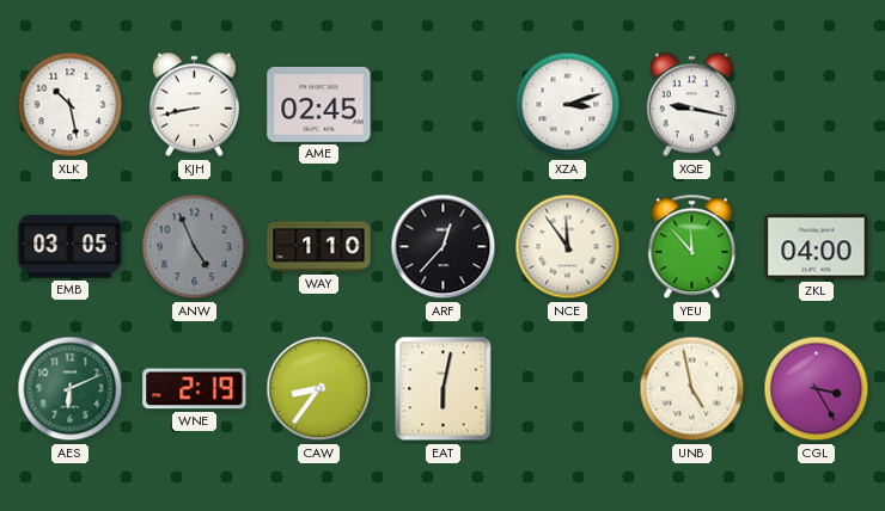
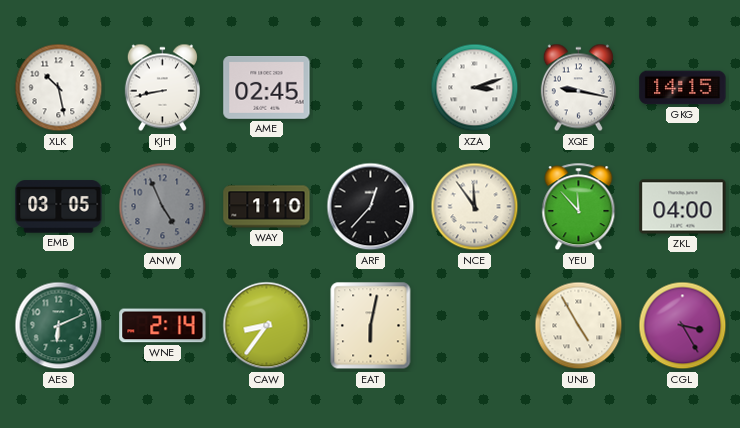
GKG: none -> 14:15
WNE: 2:19 -> 2:14
UNB: 4:58 -> 4:55
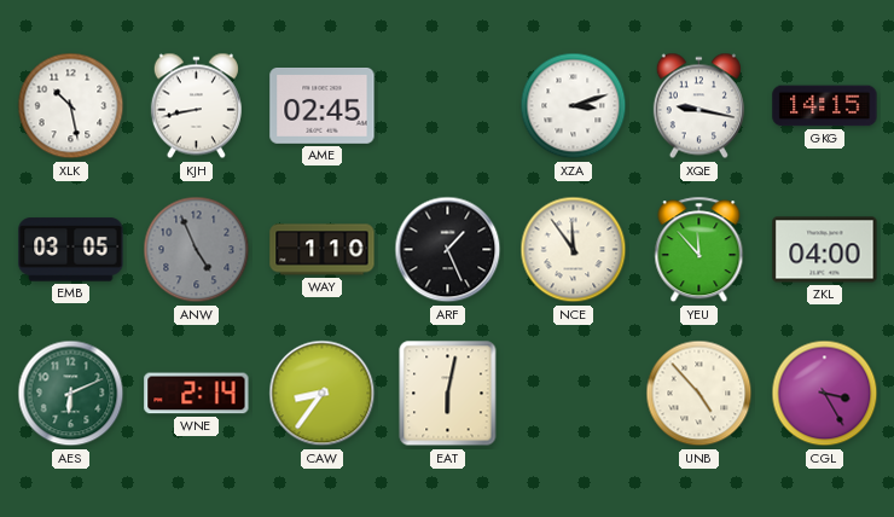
ARF: 12:37 -> 1:26
UNB: 4:55 -> 4:53
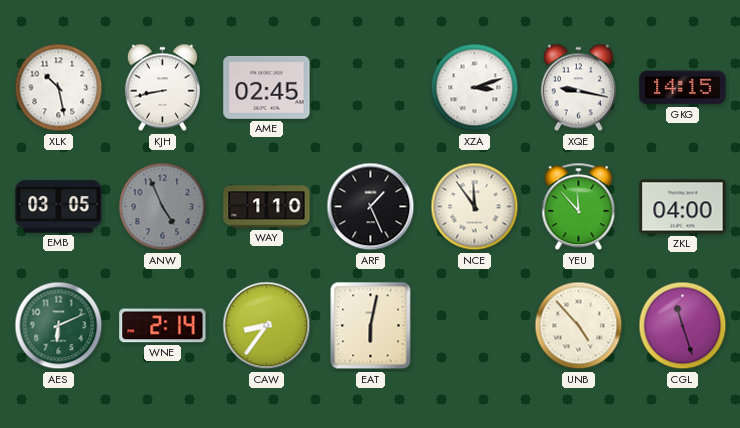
CGL: 3:25 -> 11:27
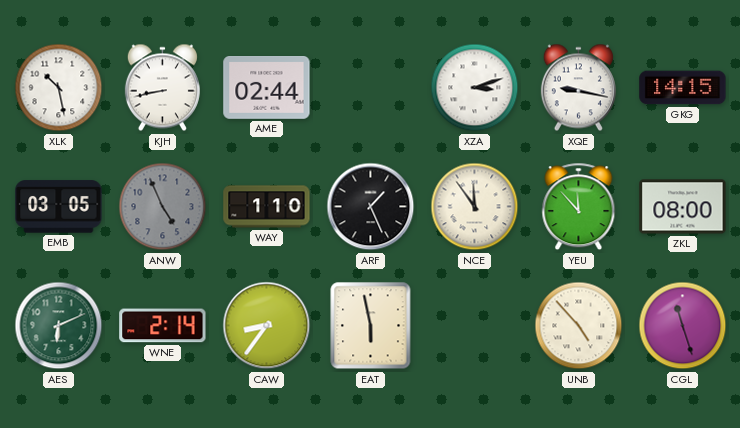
AME: 02:45 -> 02:44
ZKL: 04:00 -> 08:00
EAT: 6:02 -> 5:58
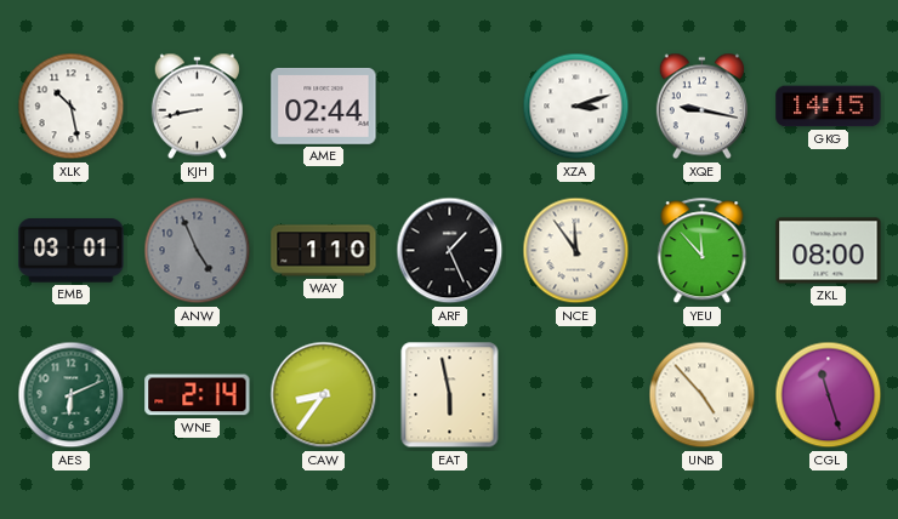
EMB: 03:05 -> 03:01
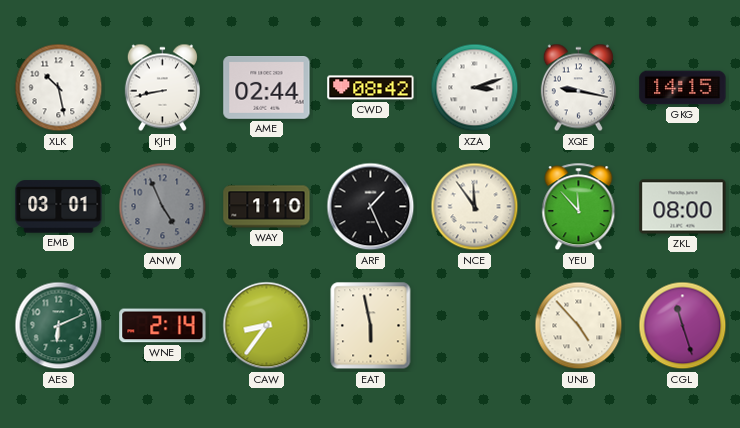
CWD: none -> 08:42
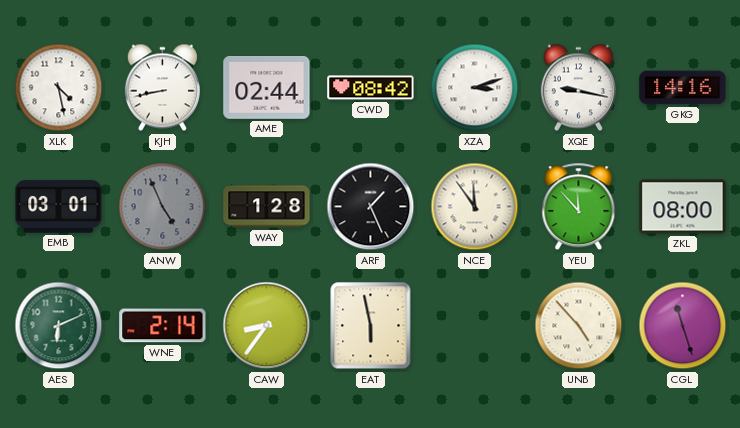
XLK: 10:28 -> 4:28
GKG: 14:15 -> 14:16
WAY: 1:10 -> 1:28
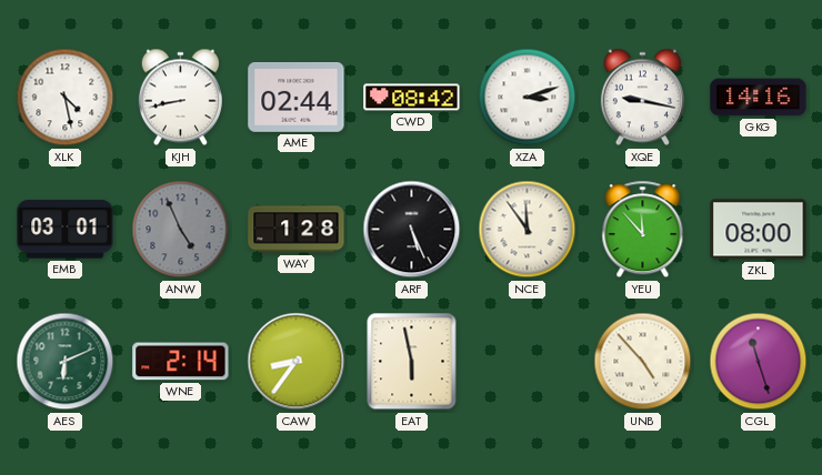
ARF: 1:26 -> 5:26
